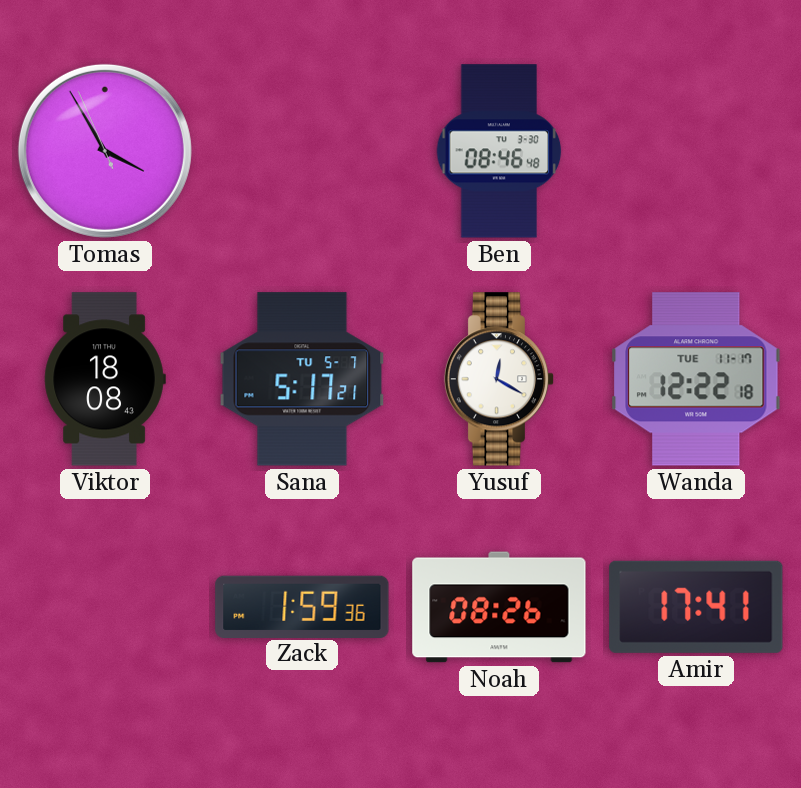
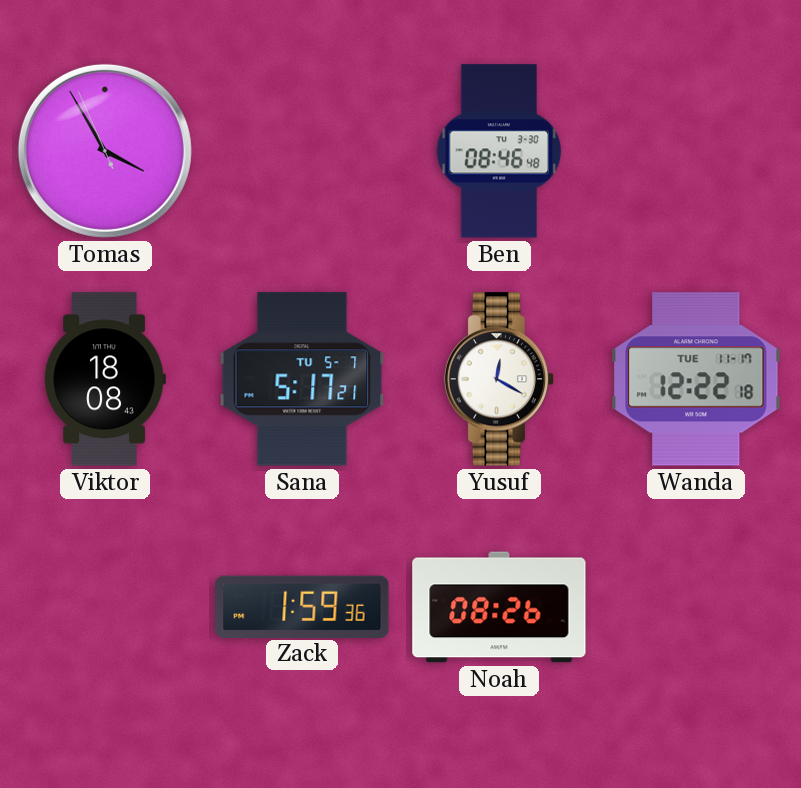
Amir: 17:41 -> none
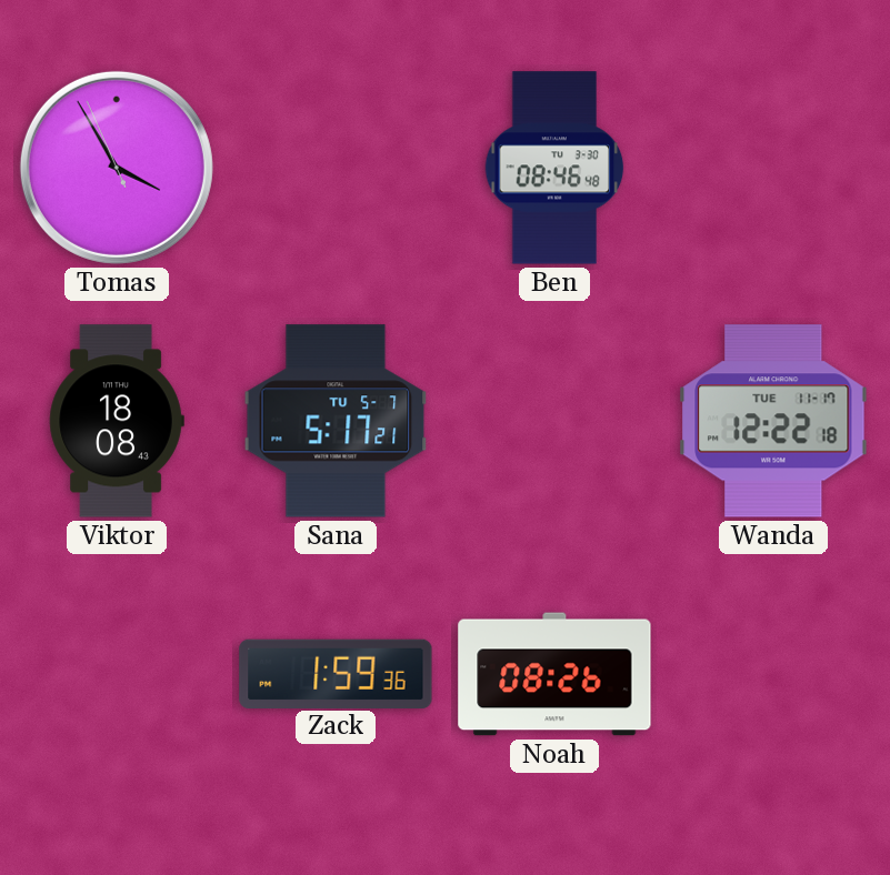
Yusuf: 12:20 -> none
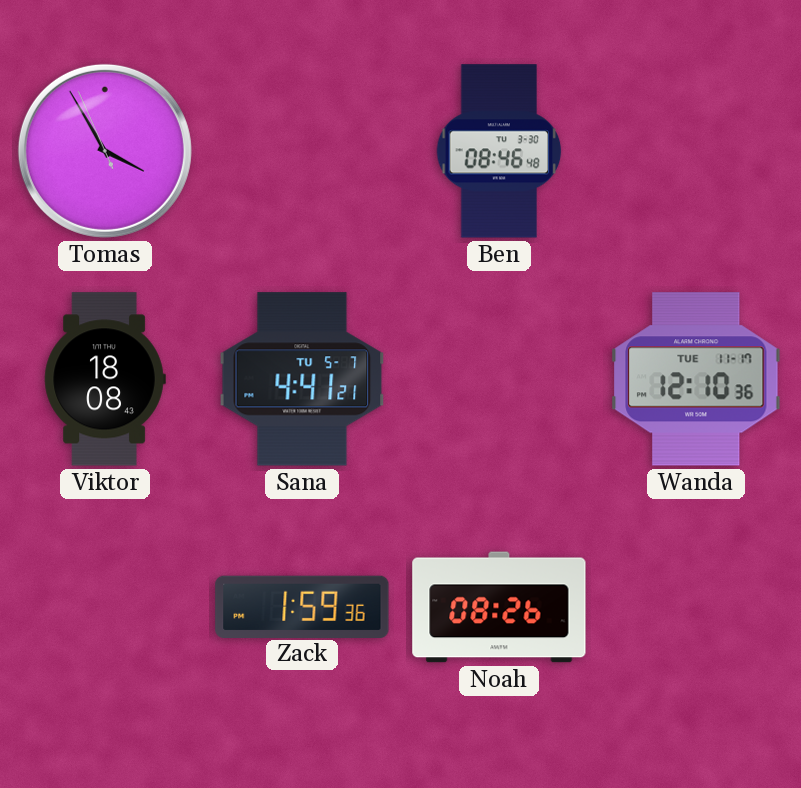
Sana: 5:17 -> 4:41
Wanda: 12:22 -> 12:10
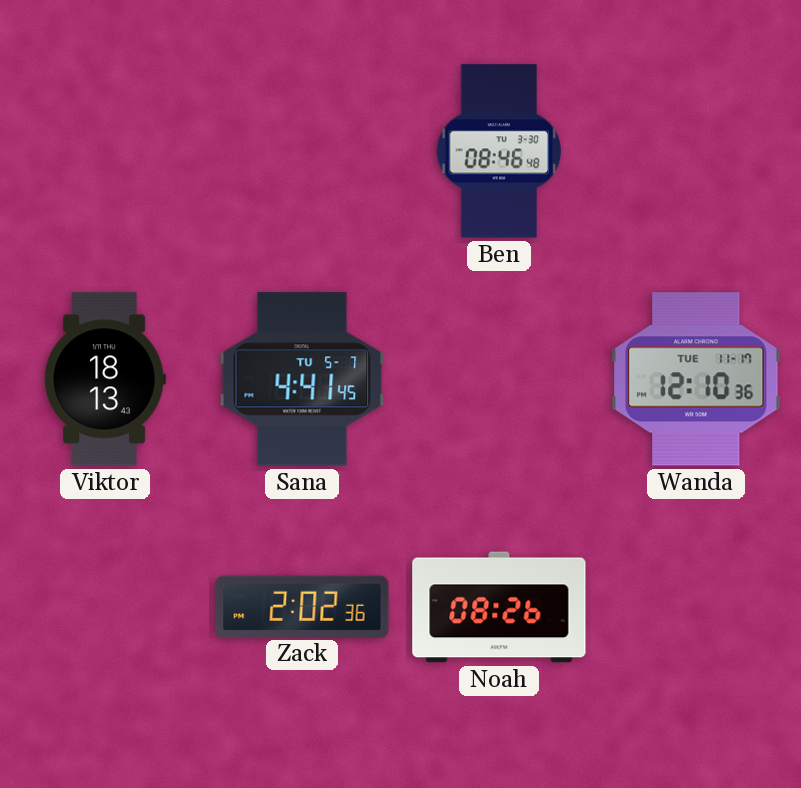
Tomas: 3:54 -> none
Viktor: 18:08 -> 18:13
Sana: 4:41:21 -> 4:41:45
Zack: 1:59 -> 2:02
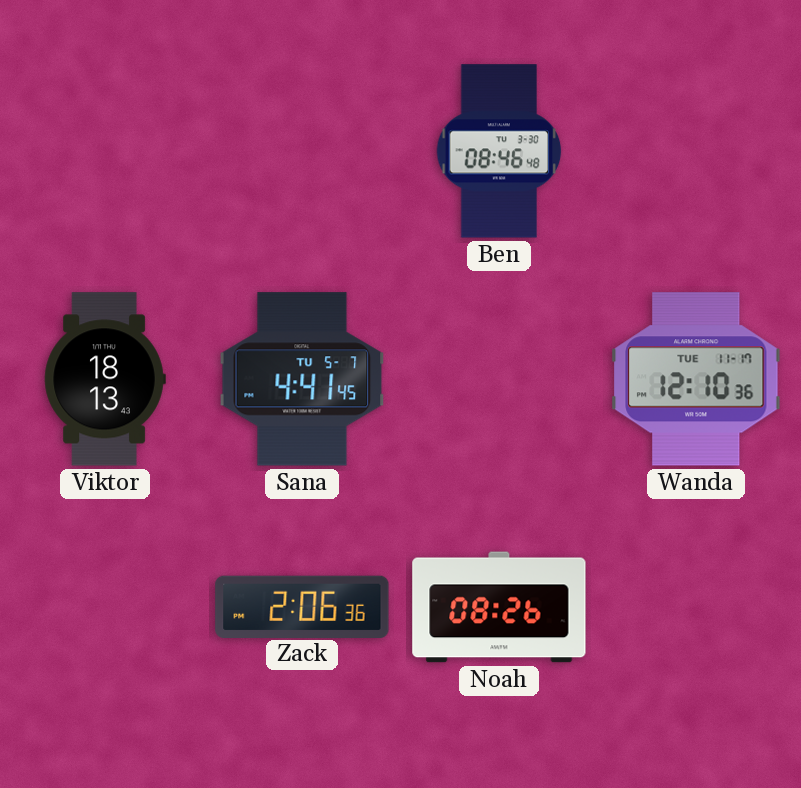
Zack: 2:02 -> 2:06
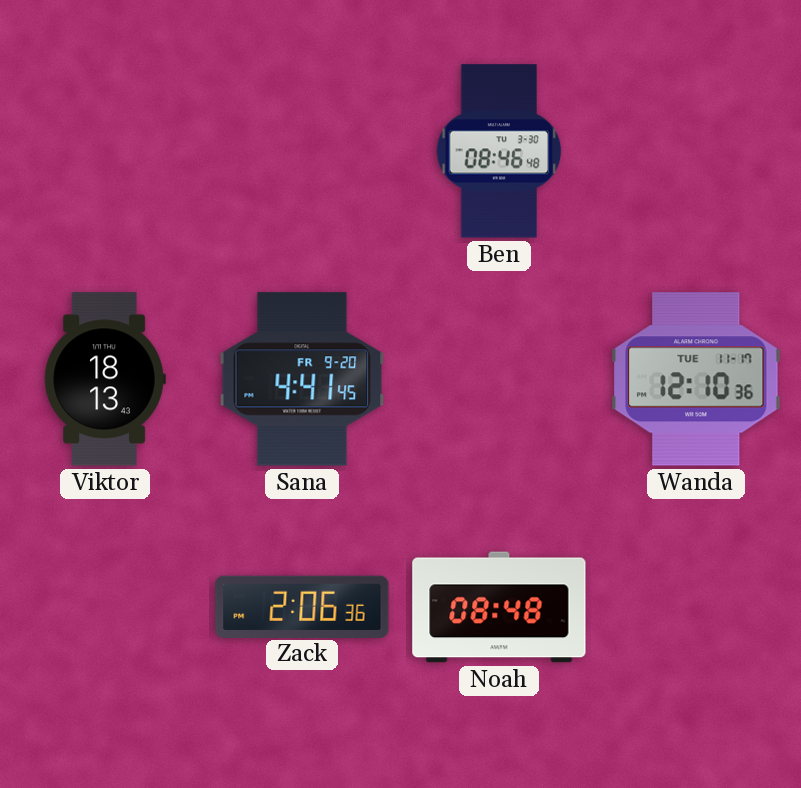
Sana date: TU 5-7 -> FR 9-20
Noah: 08:26 -> 08:48
